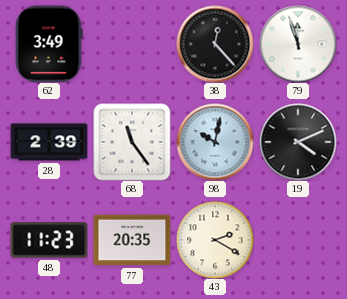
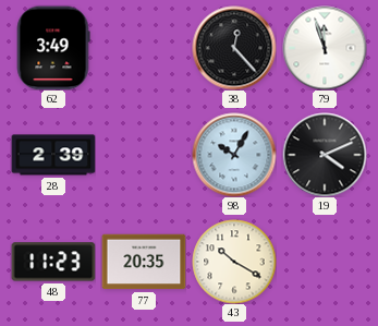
68: 11:24 -> none
98: 10:02 -> 10:05
43: 2:20 -> 10:20
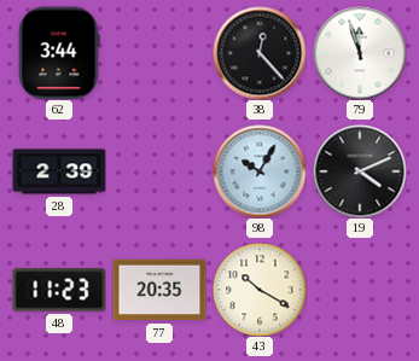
62: 3:49 -> 3:44
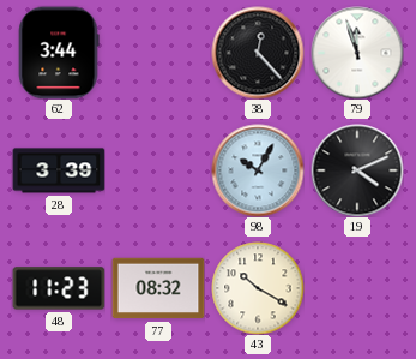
28: 2:39 -> 3:39
77: 20:35 -> 08:32
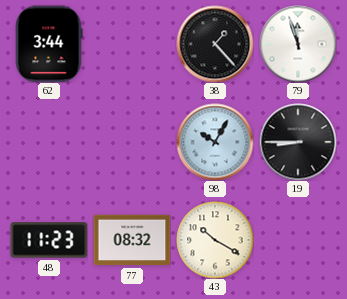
38: 12:23 -> 1:23
28: 3:39 -> none
19: 4:11 -> 8:45
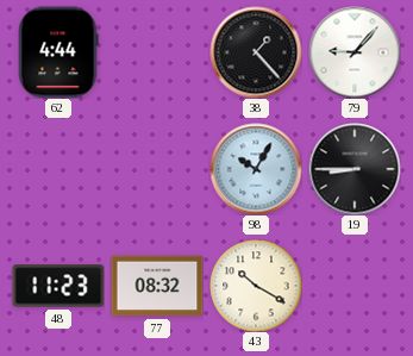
62: 3:44 -> 4:44
79: 11:57 -> 9:07
